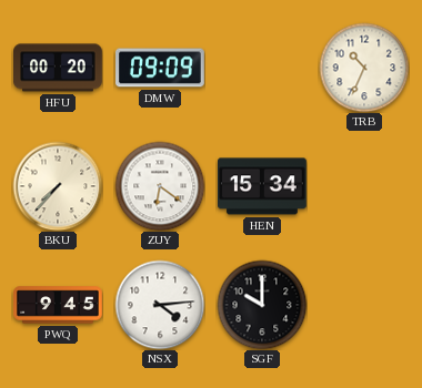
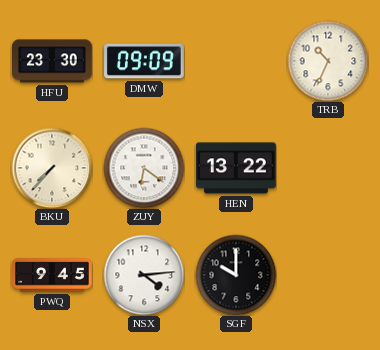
HFU: 00:20 -> 23:30
HEN: 15:34 -> 13:22
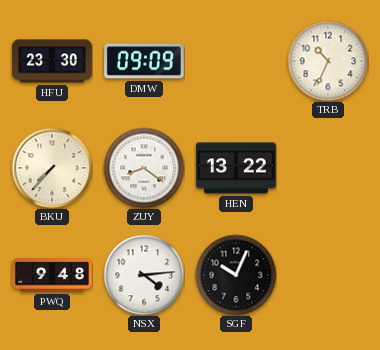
ZUY: 6:21 -> 8:21
PWQ: 9:45 -> 9:48
SGF: 10:00 -> 10:04
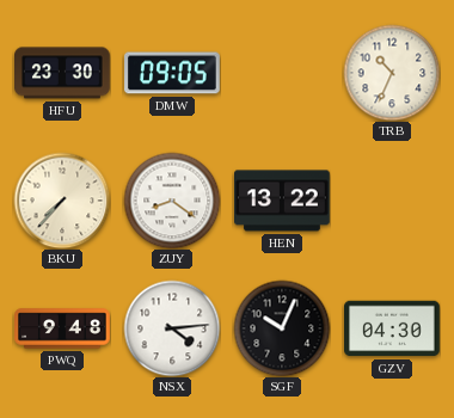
DMW: 09:09 -> 09:05
GZV: none -> 04:30
